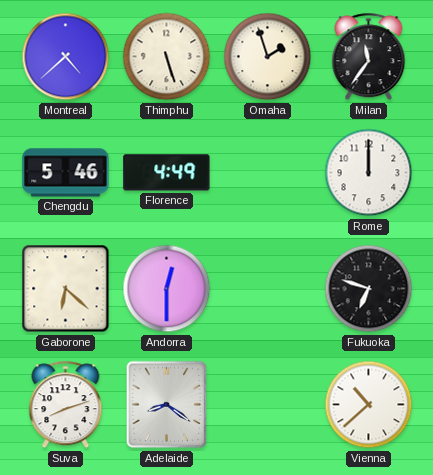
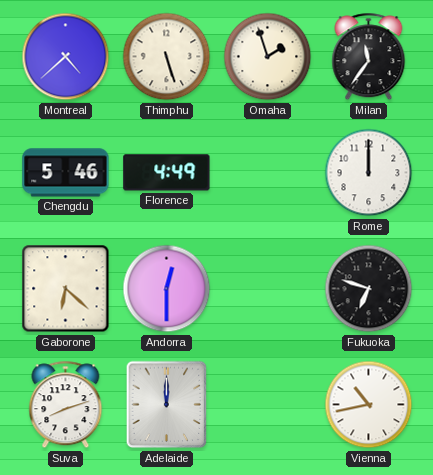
Adelaide: 8:21 -> 12:00
Vienna: 10:38 -> 10:43
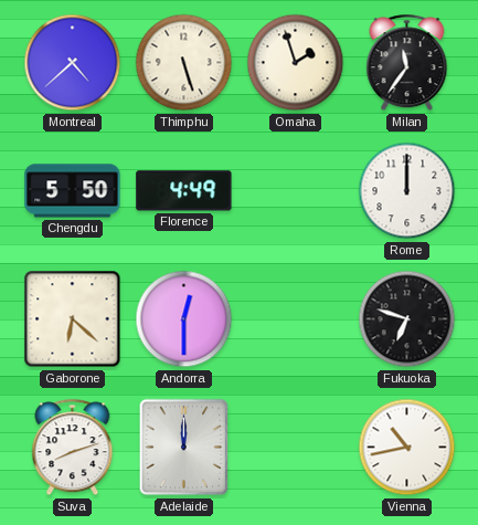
Chengdu: 5:46 -> 5:50
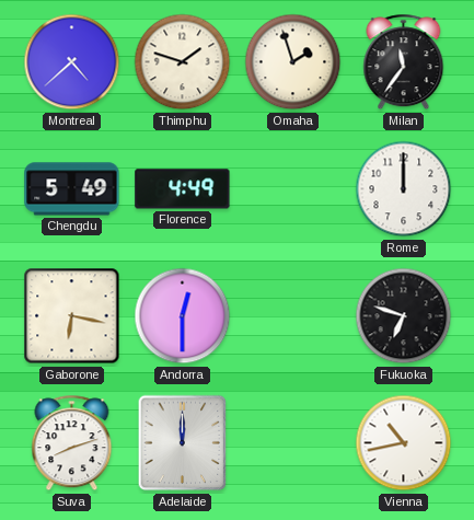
Thimphu: 5:27 -> 1:48
Chengdu: 5:50 -> 5:49
Gaborone: 6:22 -> 6:17
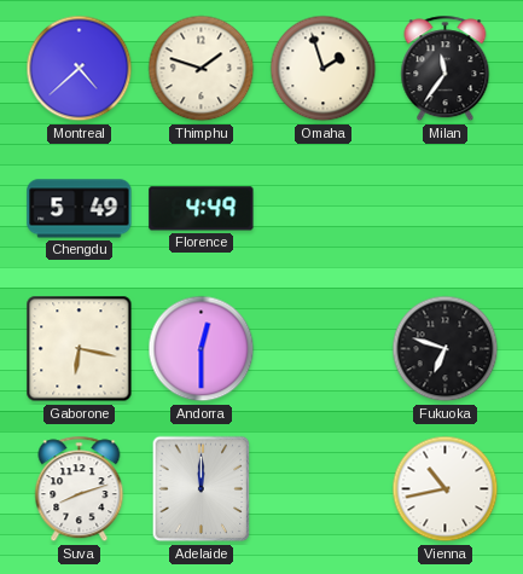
Rome: 12:00 -> none
